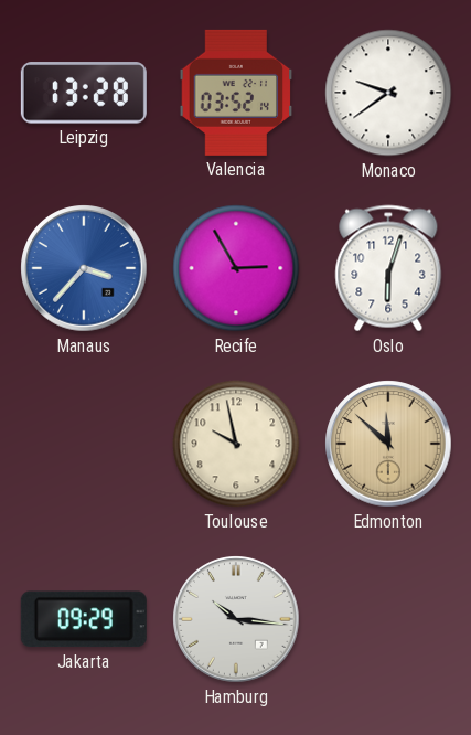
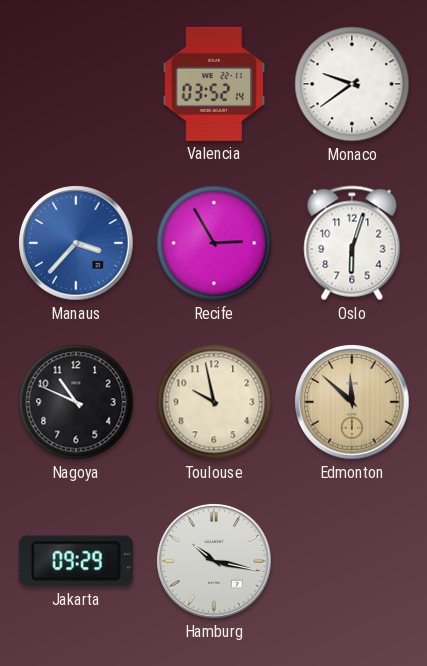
Leipzig: 13:28 -> none
Nagoya: none -> 10:49
Hamburg: 10:16 -> 10:17
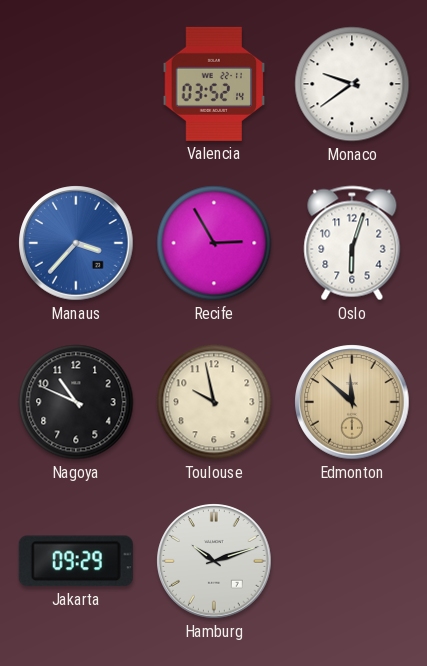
Hamburg: 10:17 -> 10:12
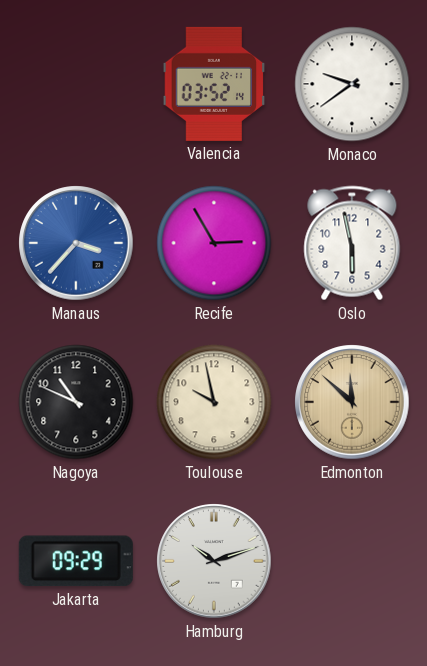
Oslo: 6:03 -> 5:58
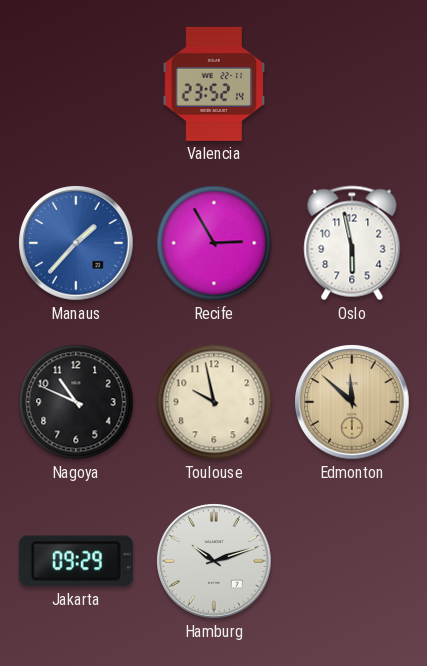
Valencia: 03:52 -> 23:52
Monaco: 9:39 -> none
Manaus: 3:37 -> 1:37
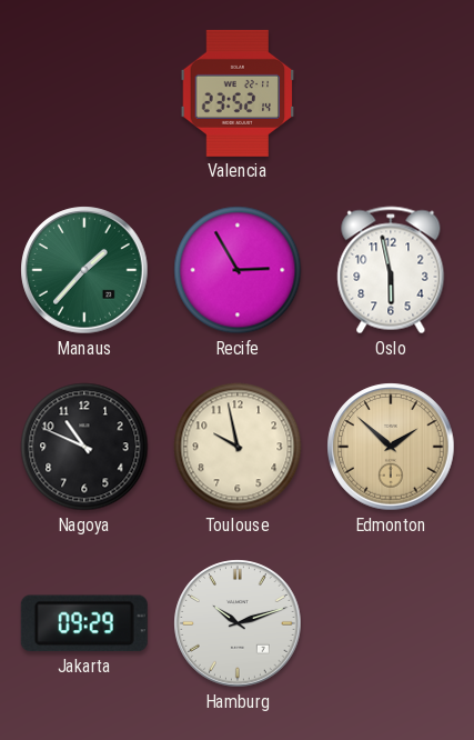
Manaus dial: blue -> green
Edmonton: 11:52 -> 1:52
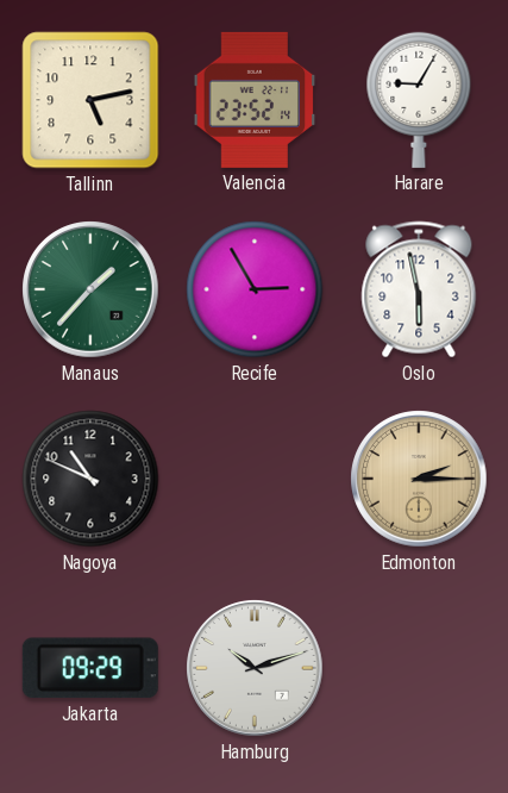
Tallinn: none -> 5:13
Harare: none -> 9:05
Toulouse: 9:58 -> none
Edmonton: 1:52 -> 2:15
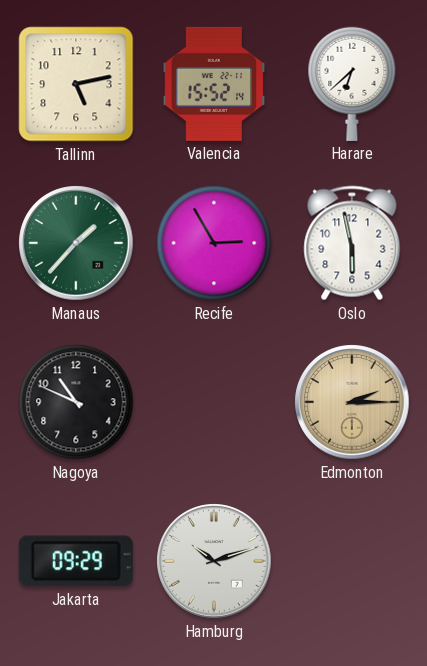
Valencia: 23:52 -> 15:52
Harare: 9:05 -> 6:38
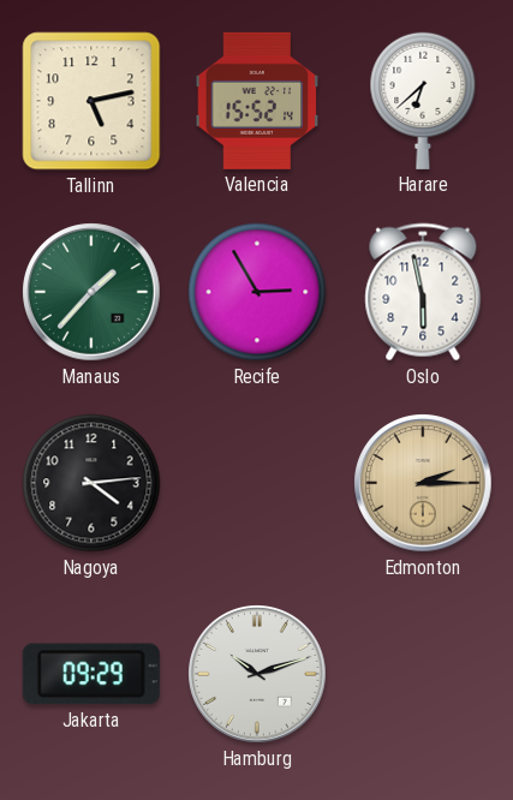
Nagoya: 10:49 -> 4:14
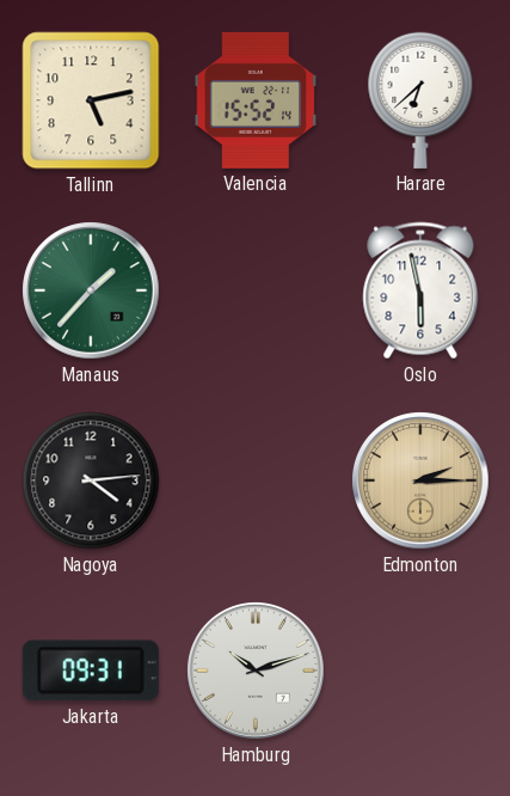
Recife: 2:55 -> none
Jakarta: 09:29 -> 09:31
